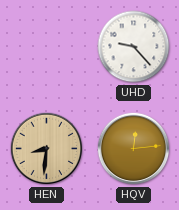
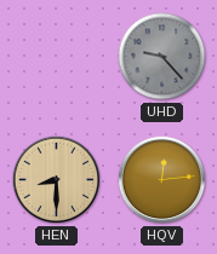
UHD dial: white -> grey
HEN: 8:31 -> 8:30
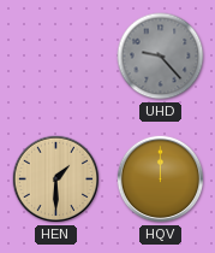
HEN: 8:30 -> 1:30
HQV: 12:14 -> 12:00
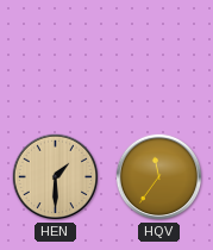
UHD: 9:23 -> none
HQV: 12:00 -> 11:36
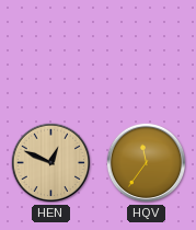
HEN: 1:30 -> 12:49
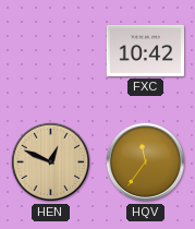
FXC: none -> 10:42
